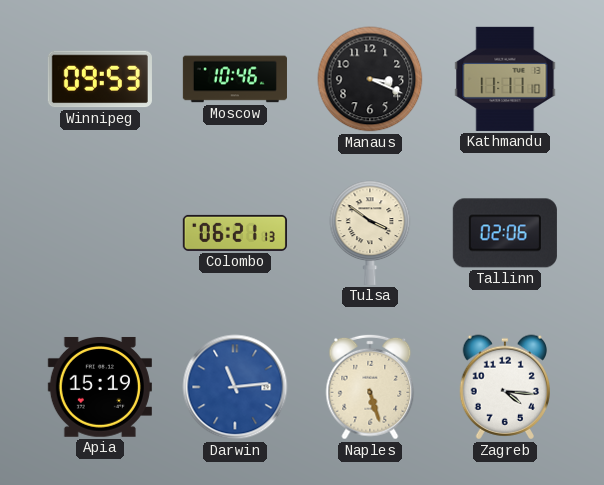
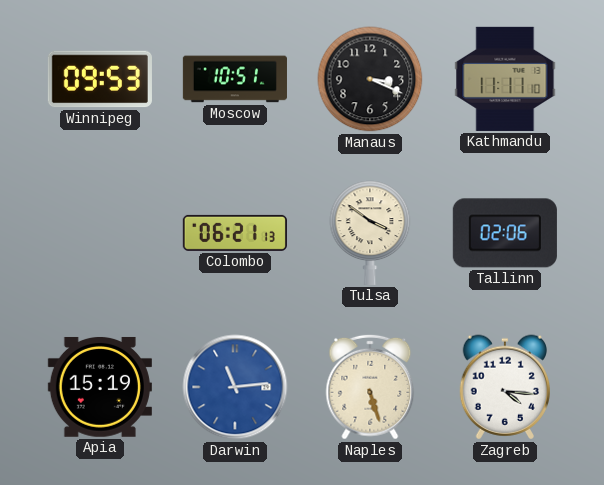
Moscow: 10:46 -> 10:51
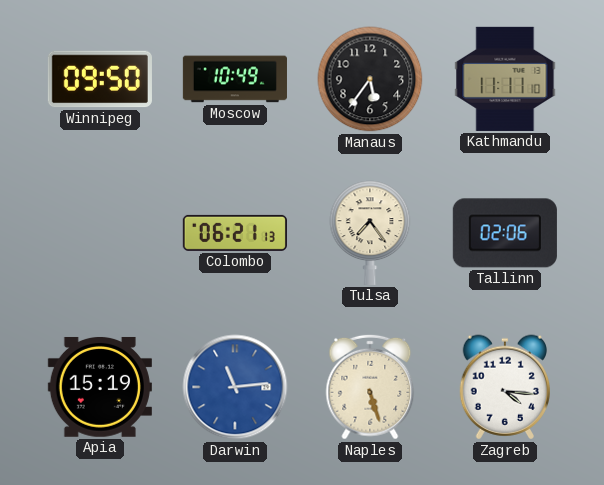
Winnipeg: 09:53 -> 09:50
Moscow: 10:51 -> 10:49
Manaus: 3:19 -> 5:36
Tulsa: 3:51 -> 7:24
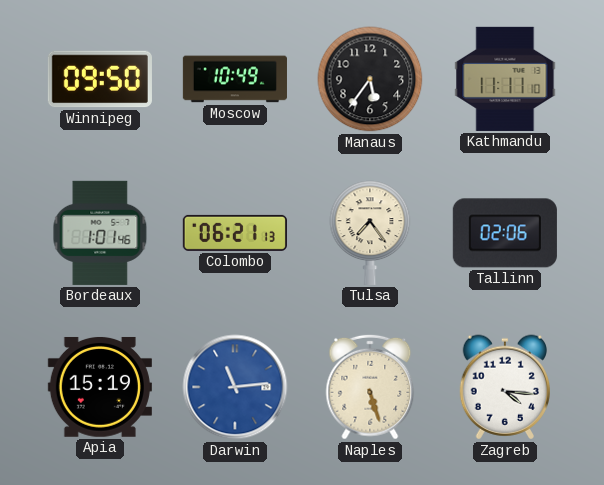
Bordeaux: none -> 1:01
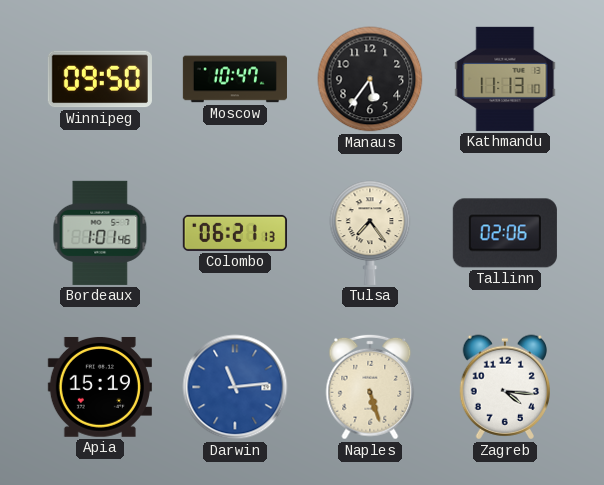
Moscow: 10:49 -> 10:47
Kathmandu: 11:11 -> 11:13
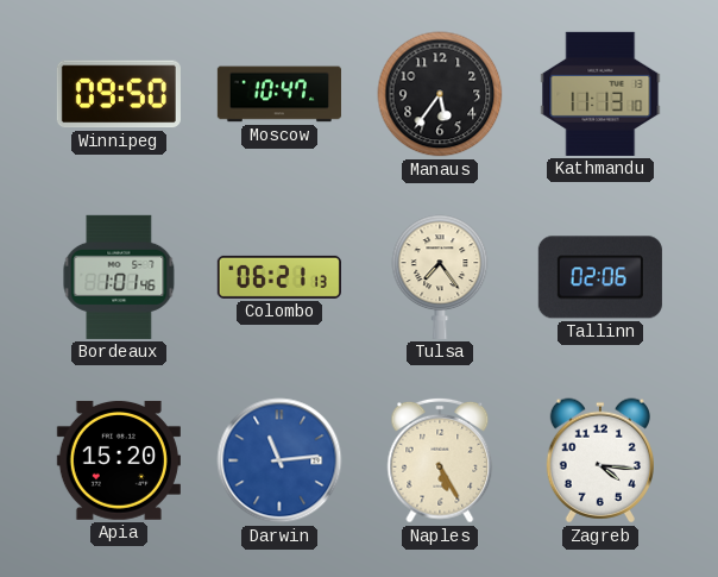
Apia: 15:19 -> 15:20
Naples: 5:27 -> 5:25
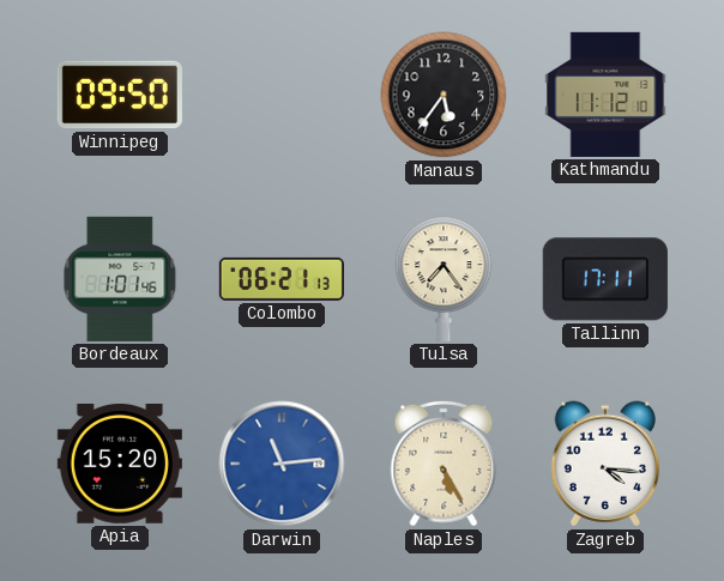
Moscow: 10:47 -> none
Kathmandu: 11:13 -> 11:12
Tallinn: 02:06 -> 17:11
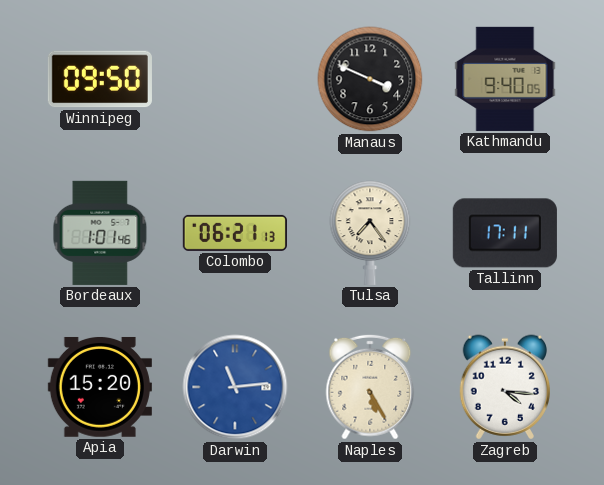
Manaus: 5:36 -> 3:49
Kathmandu: 11:12 -> 9:40
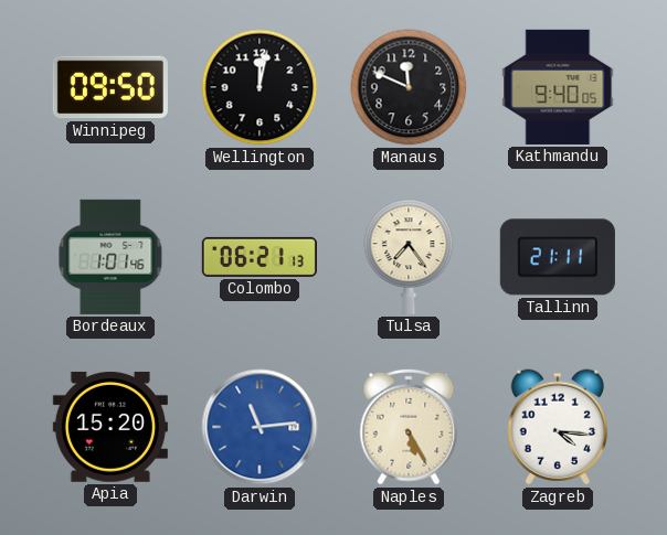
Wellington: none -> 12:02
Manaus: 3:49 -> 11:49
Tallinn: 17:11 -> 21:11
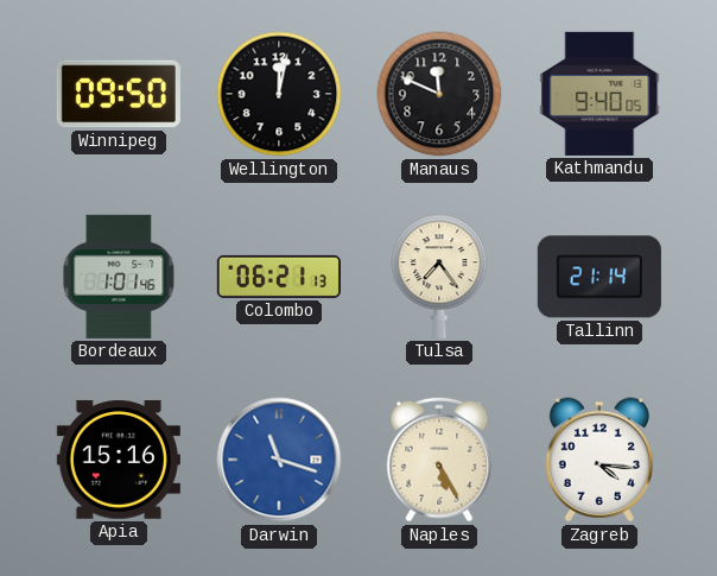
Tallinn: 21:11 -> 21:14
Apia: 15:20 -> 15:16
Darwin: 11:14 -> 11:18
